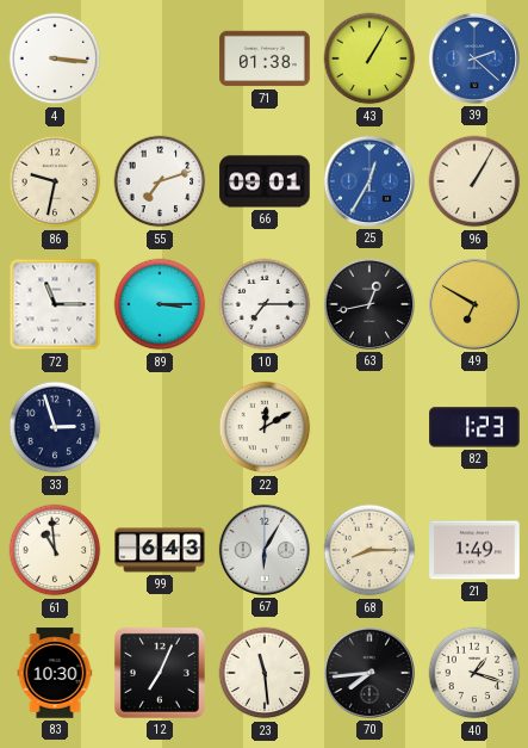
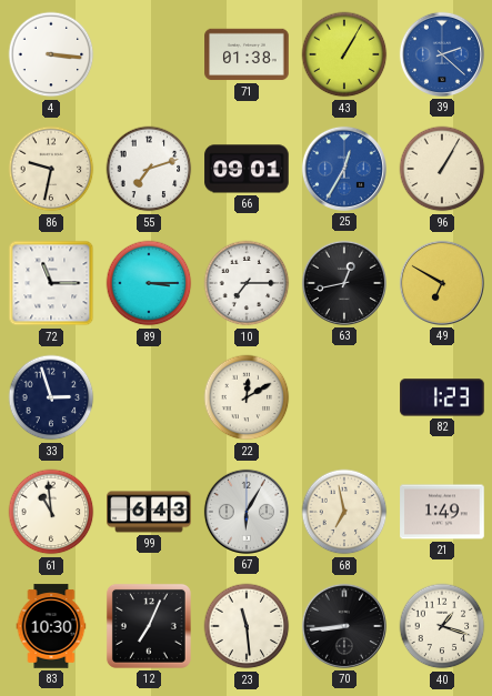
68: 8:15 -> 6:58
70: 7:44 -> 8:44
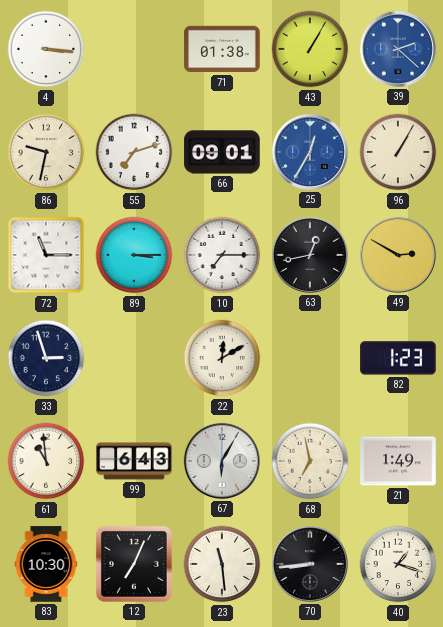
49: 6:50 -> 2:50
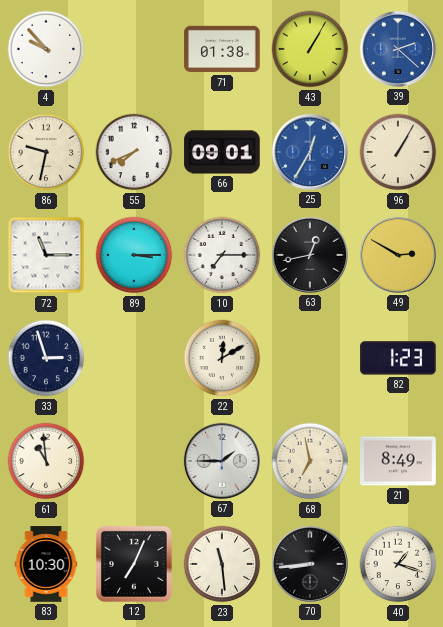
4: 3:16 -> 9:53
55: 7:12 -> 7:41
99: 6:43 -> none
67: 6:05 -> 1:45
21: 1:49 -> 8:49
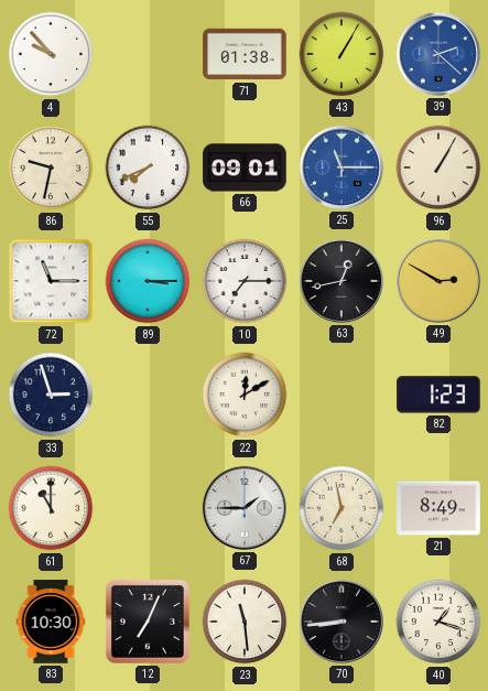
25: 12:35 -> 11:15
61: 10:59 -> 11:00
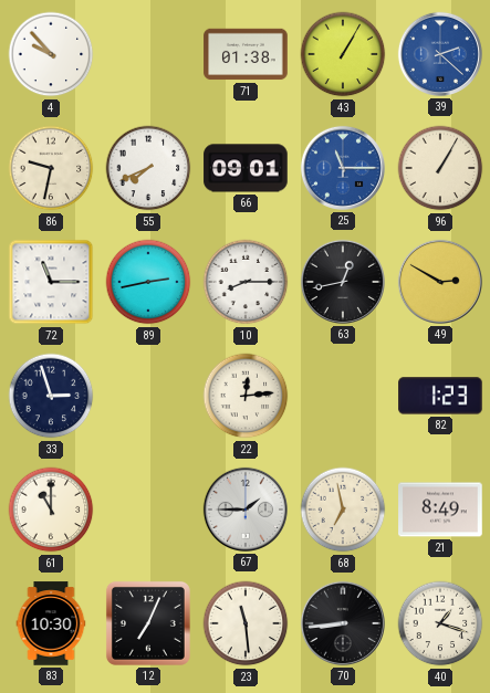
89: 3:15 -> 2:43
10: 7:15 -> 8:15
22: 12:10 -> 12:14
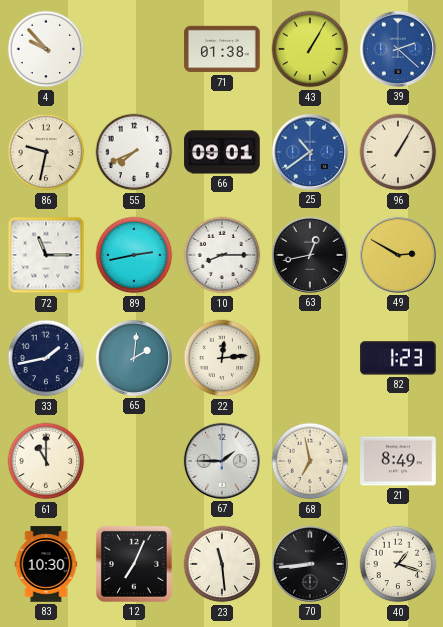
25: 11:15 -> 10:39
33: 2:57 -> 1:43
65: none -> 2:01
